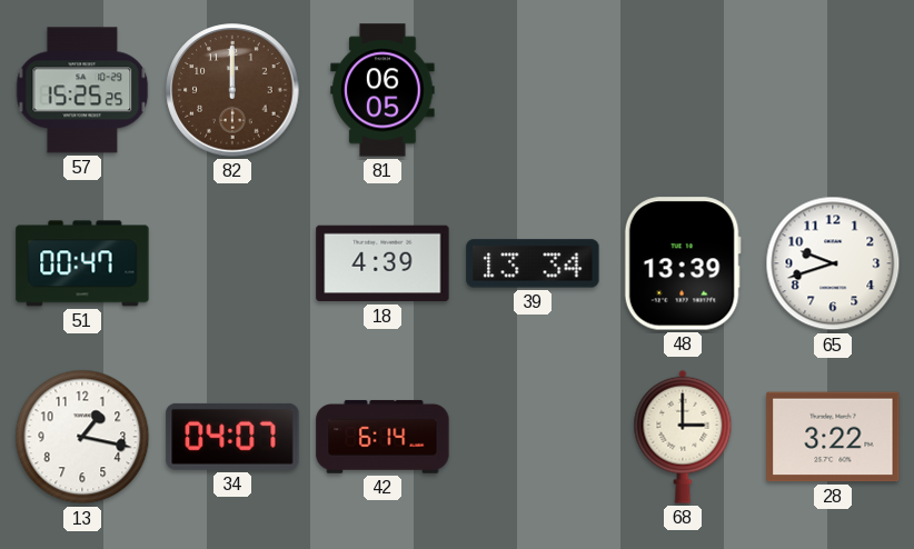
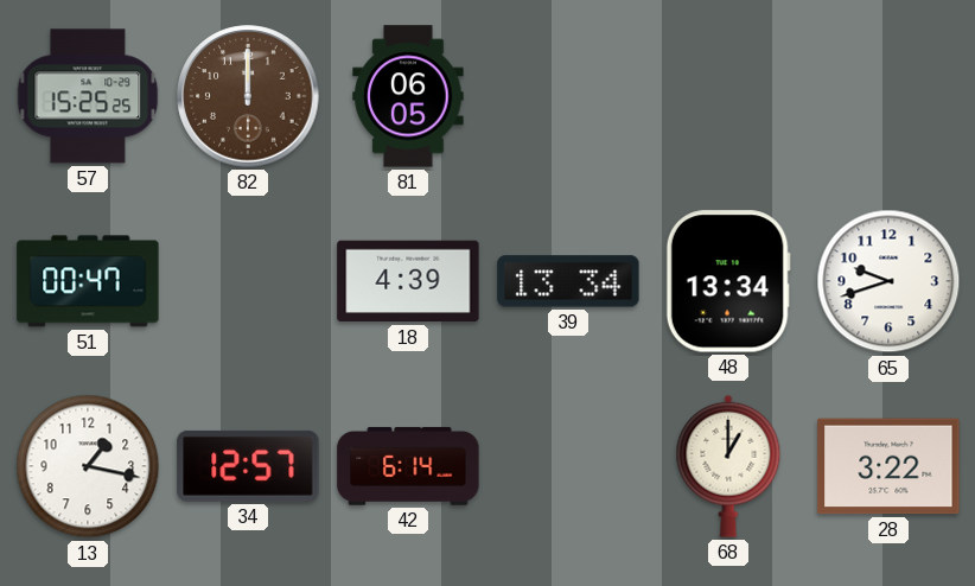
48: 13:39 -> 13:34
34: 04:07 -> 12:57
68: 3:00 -> 1:00
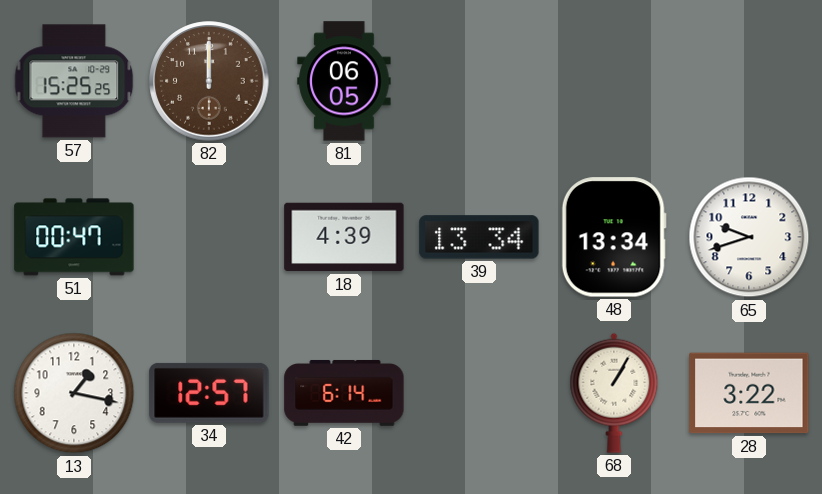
68: 1:00 -> 1:05
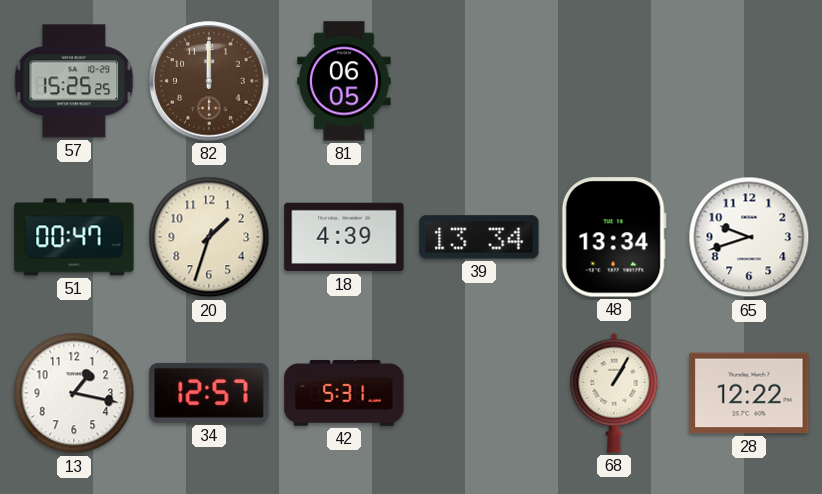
20: none -> 1:33
42: 6:14 -> 5:31
28: 3:22 -> 12:22
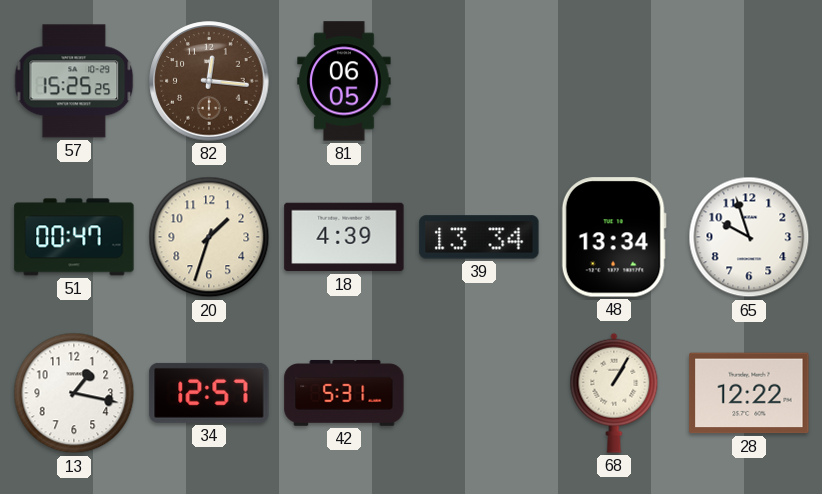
82: 12:00 -> 12:16
65: 9:42 -> 9:57
